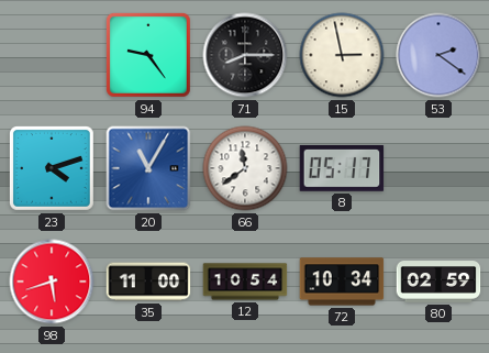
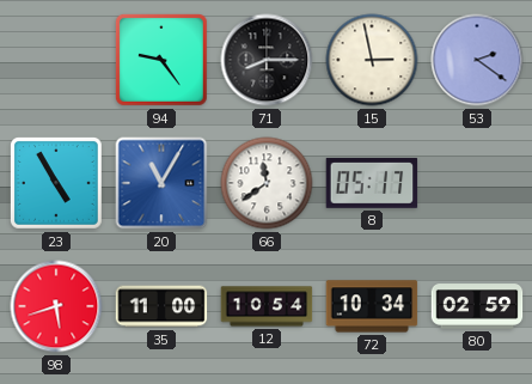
23: 4:12 -> 4:55
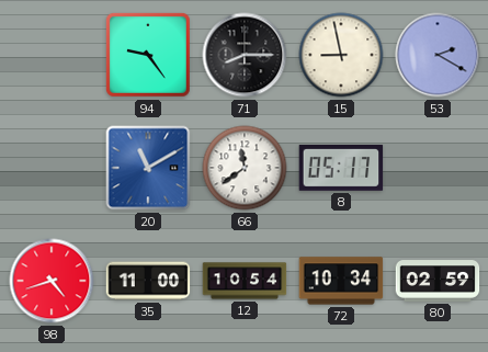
15: 2:58 -> 8:58
53: 2:21 -> 2:20
23: 4:55 -> none
20: 11:05 -> 11:10
98: 5:42 -> 4:42
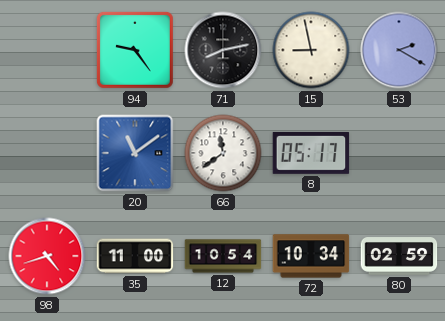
71: 8:15 -> 8:13
20: 11:10 -> 11:09
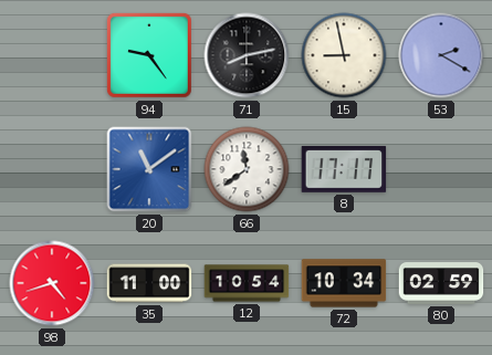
8: 05:17 -> 17:17
